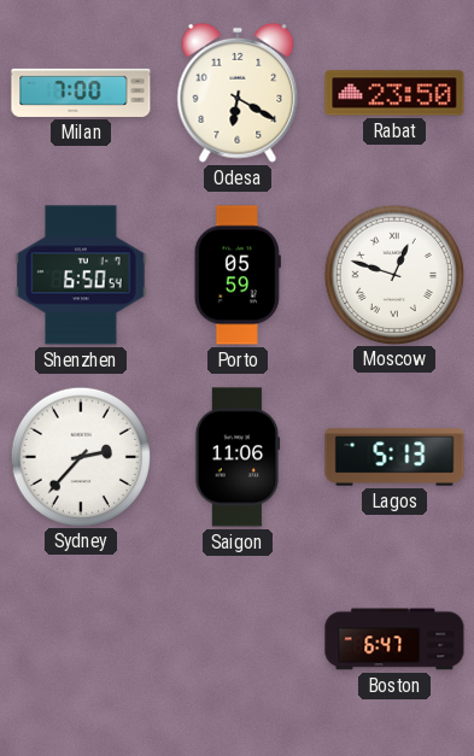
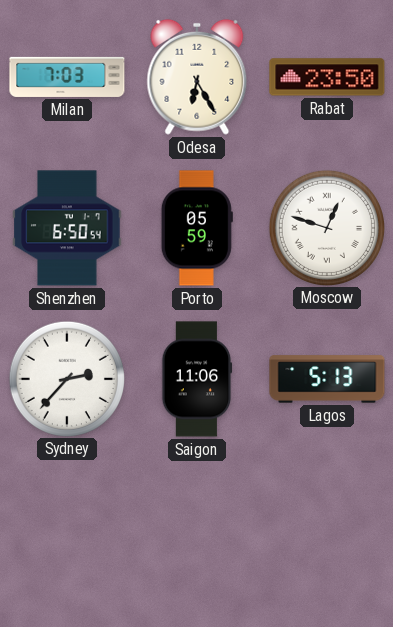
Milan: 7:00 -> 7:03
Odesa: 6:20 -> 6:25
Boston: 6:47 -> none
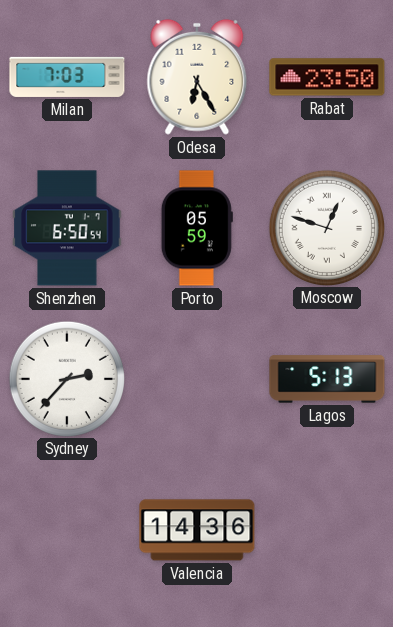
Saigon: 11:06 -> none
Valencia: none -> 14:36
